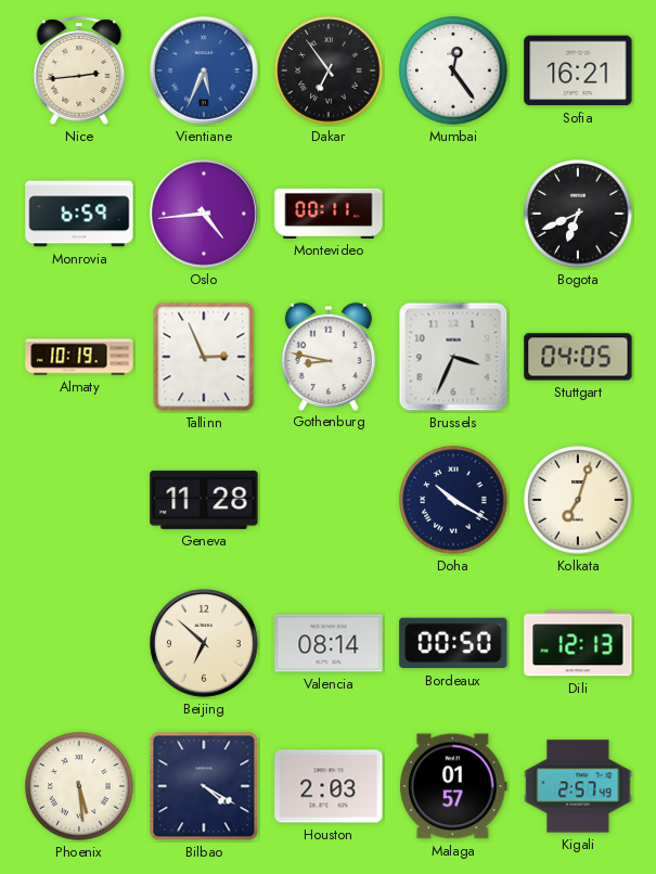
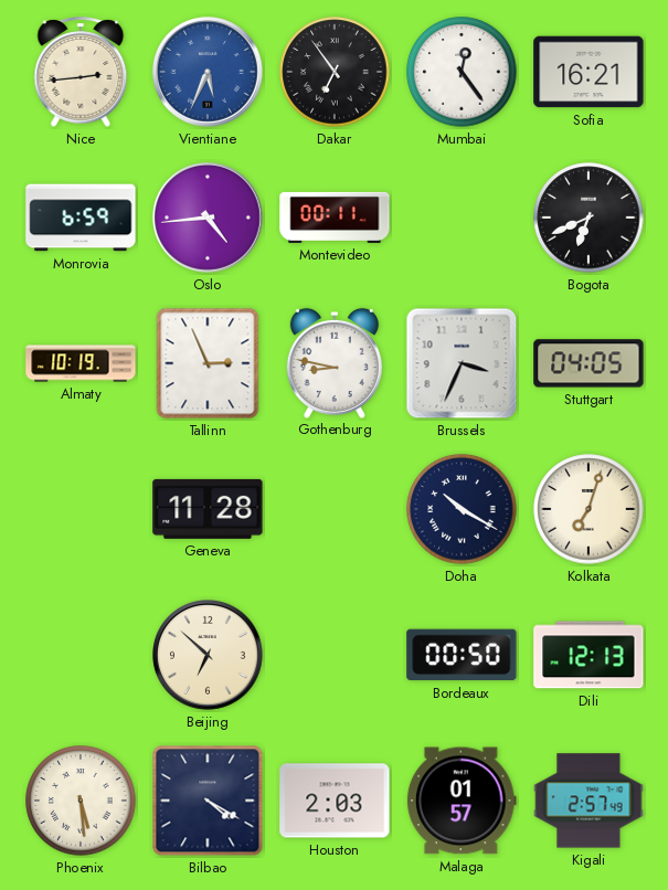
Valencia: 08:14 -> none
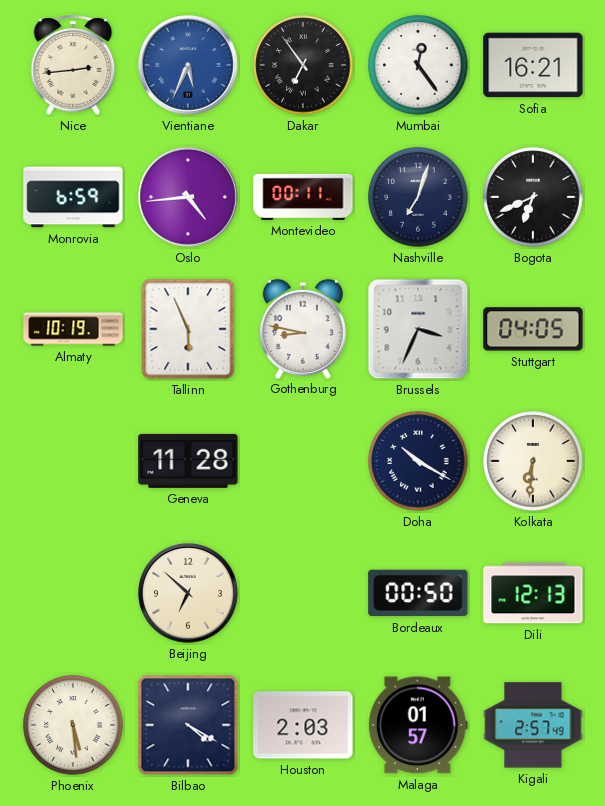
Nashville: none -> 7:03
Tallinn: 2:56 -> 5:56
Kolkata: 7:03 -> 6:31
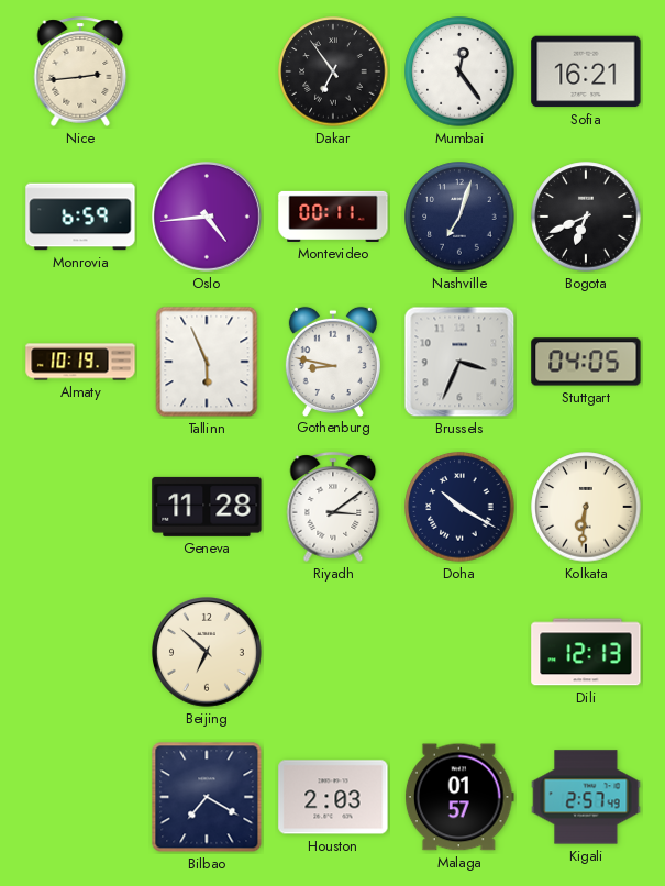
Vientiane: 5:34 -> none
Riyadh: none -> 3:09
Bordeaux: 00:50 -> none
Phoenix: 5:29 -> none
Bilbao: 4:20 -> 7:20
